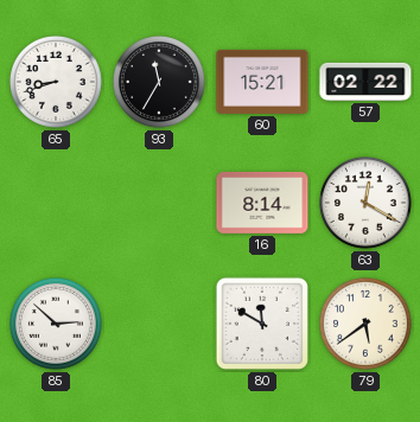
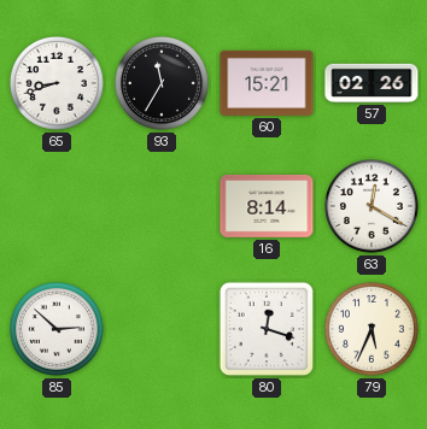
57: 02:22 -> 02:26
80: 11:50 -> 12:18
79: 5:39 -> 5:34
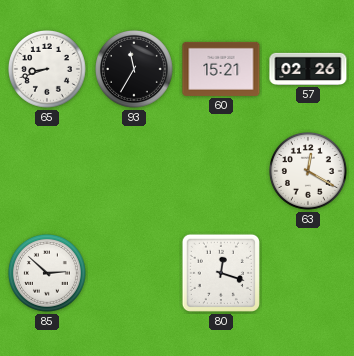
16: 8:14 -> none
79: 5:34 -> none
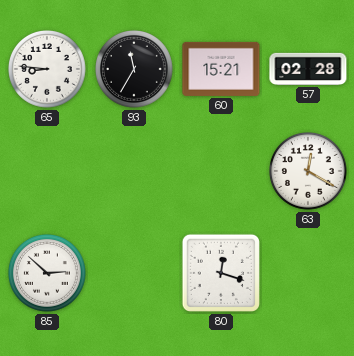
65: 8:42 -> 8:46
57: 02:26 -> 02:28
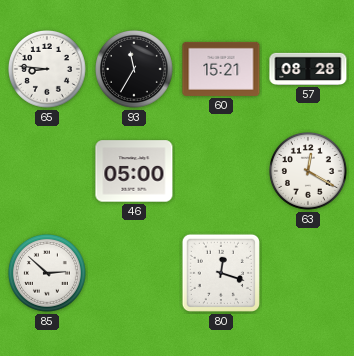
57: 02:28 -> 08:28
46: none -> 05:00
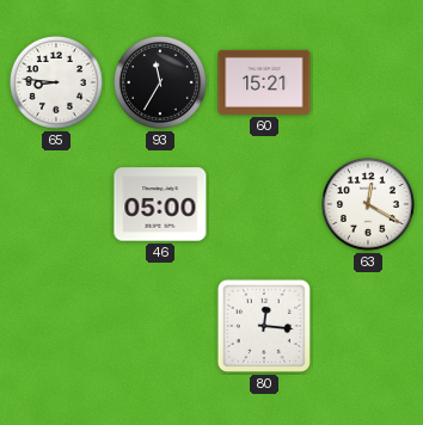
57: 08:28 -> none
85: 2:52 -> none
80: 12:18 -> 12:16
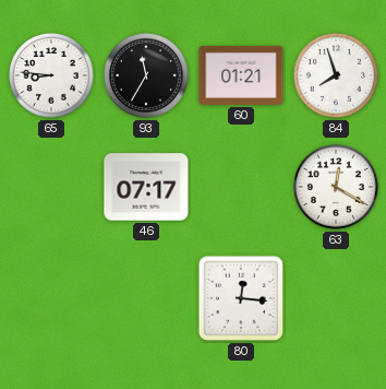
60: 15:21 -> 01:21
84: none -> 7:57
46: 05:00 -> 07:17
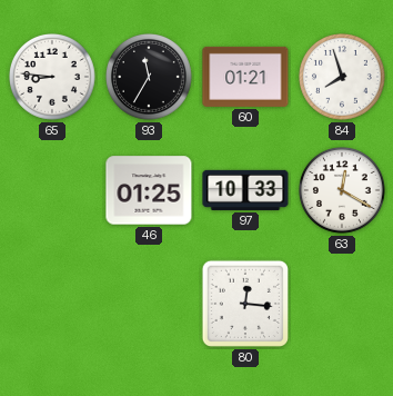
46: 07:17 -> 01:25
97: none -> 10:33
